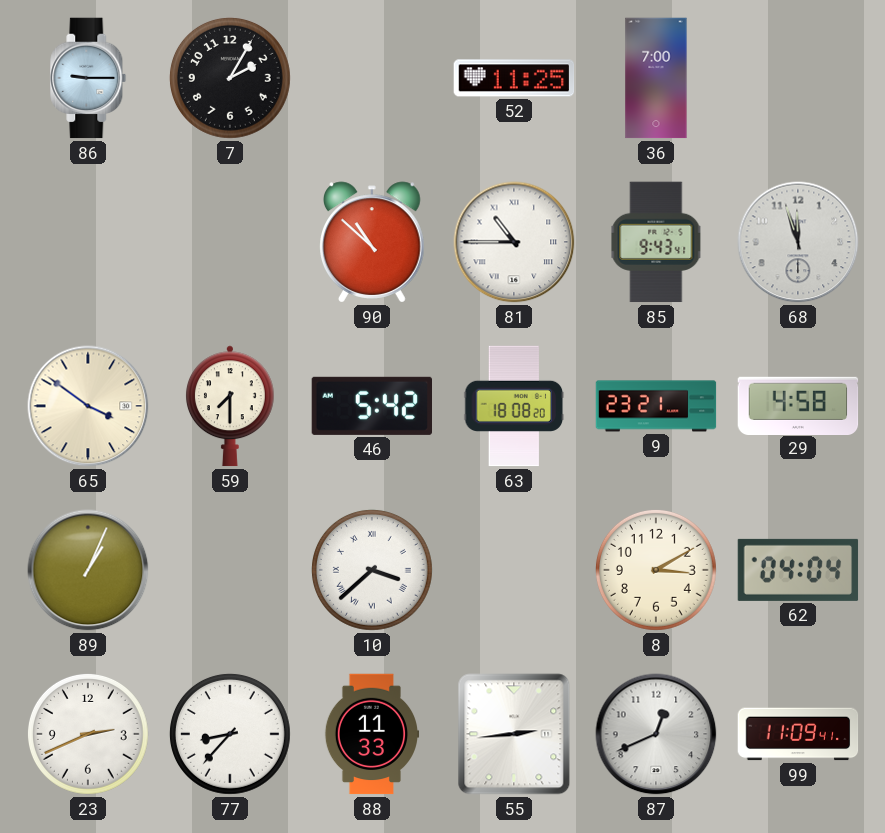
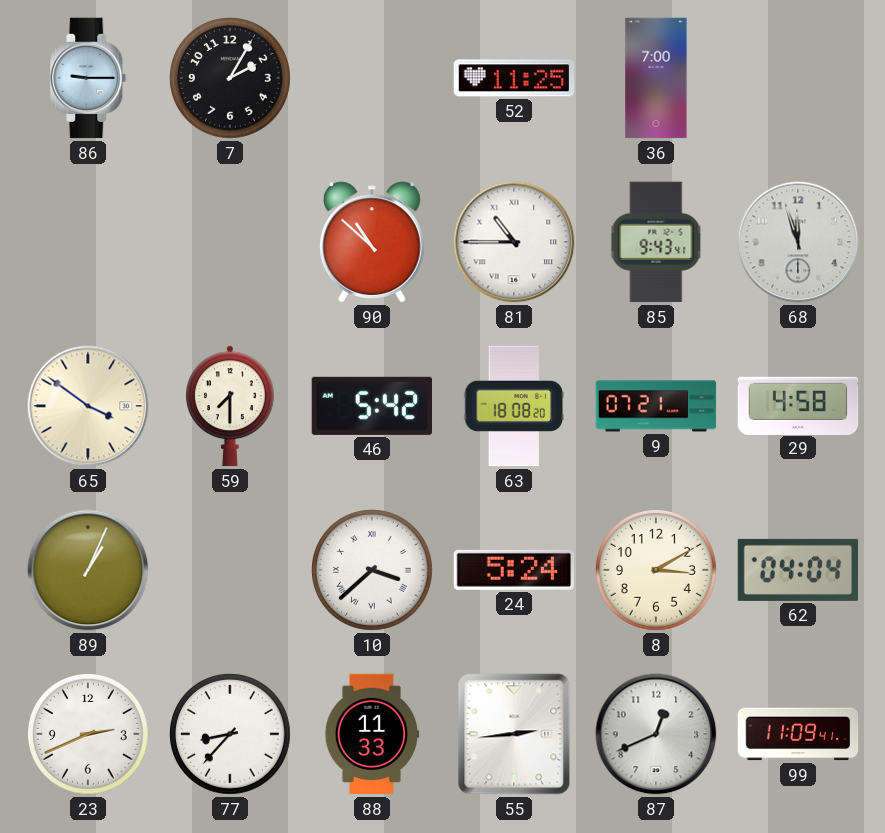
9: 23:21 -> 07:21
24: none -> 5:24
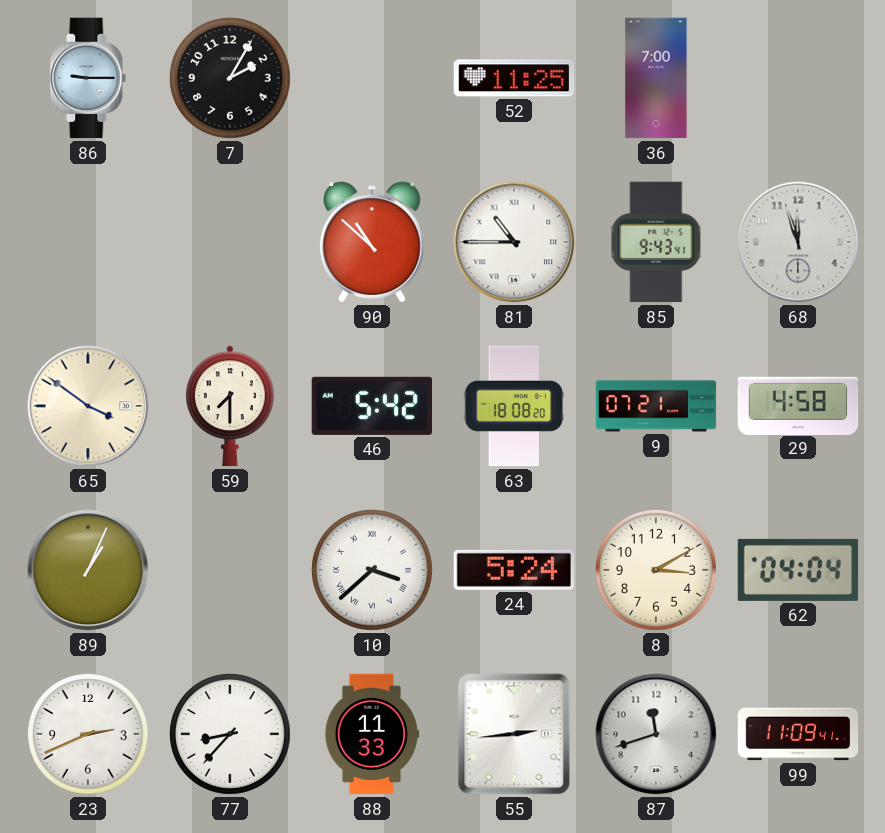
87: 12:41 -> 11:42
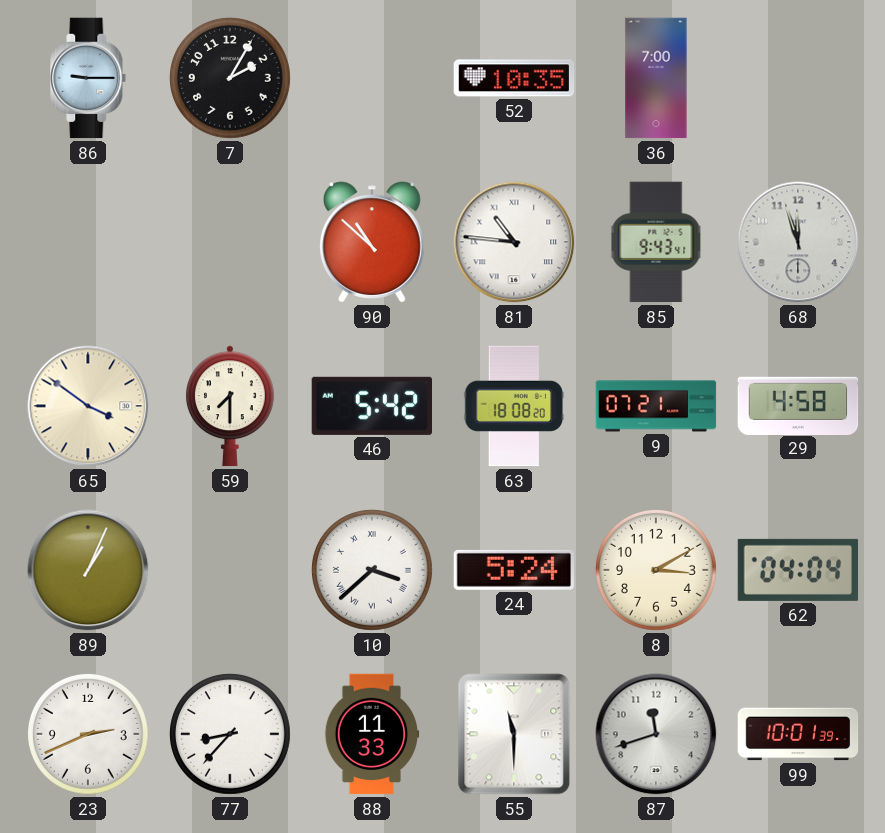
52: 11:25 -> 10:35
81: 10:45 -> 10:46
55: 2:44 -> 11:30
99: 11:09 -> 10:01
